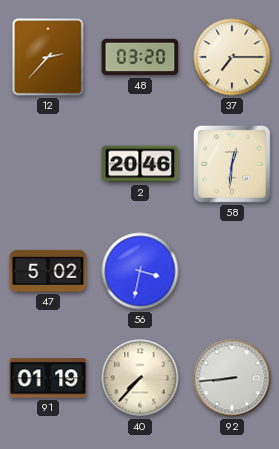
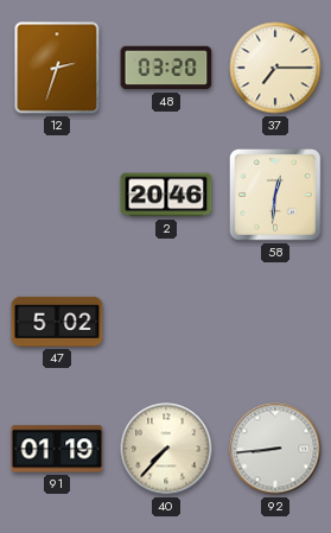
12: 2:37 -> 2:33
56: 3:32 -> none
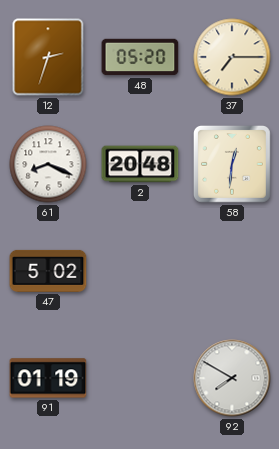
48: 03:20 -> 05:20
61: none -> 8:19
2: 20:46 -> 20:48
40: 7:37 -> none
92: 8:44 -> 7:50
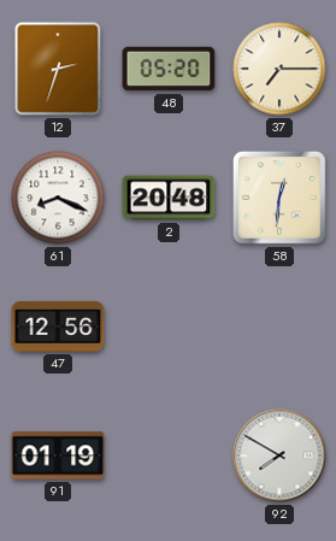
47: 5:02 -> 12:56
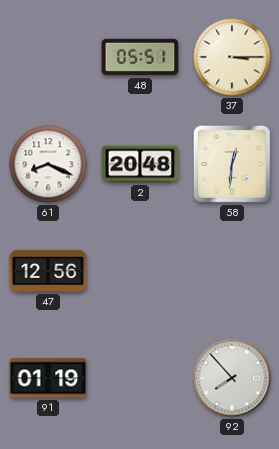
12: 2:33 -> none
48: 05:20 -> 05:51
37: 7:15 -> 3:15
92: 7:50 -> 7:53
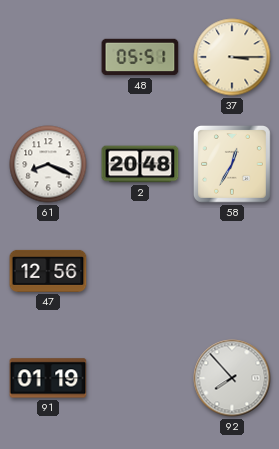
58: 12:31 -> 12:35
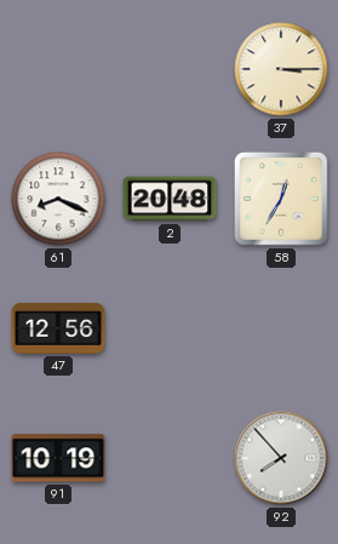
48: 05:51 -> none
91: 01:19 -> 10:19
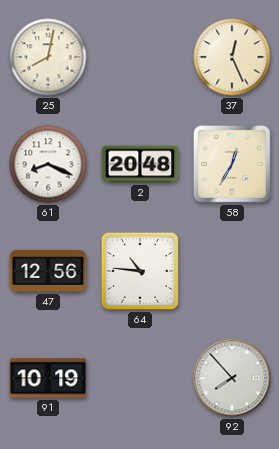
25: none -> 8:02
37: 3:15 -> 12:26
64: none -> 10:46
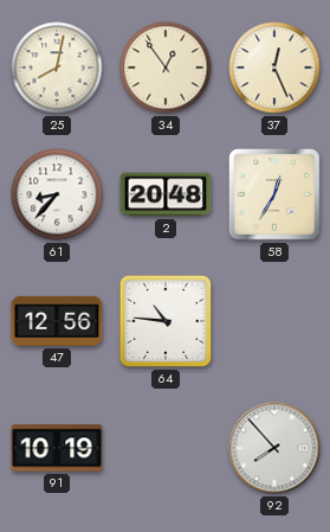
34: none -> 12:54
61: 8:19 -> 8:37
